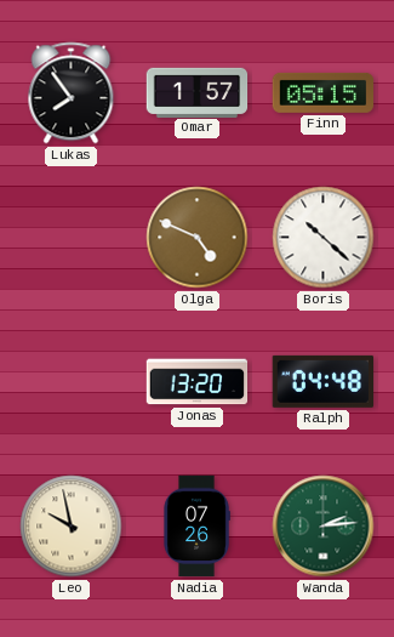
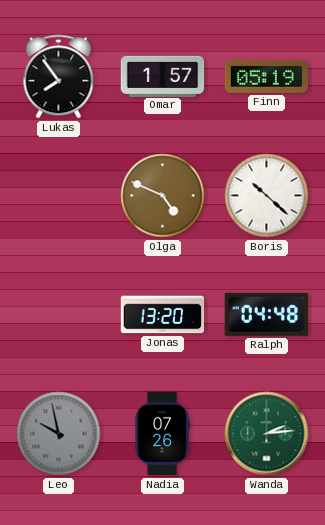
Finn: 05:15 -> 05:19
Leo dial: cream -> grey
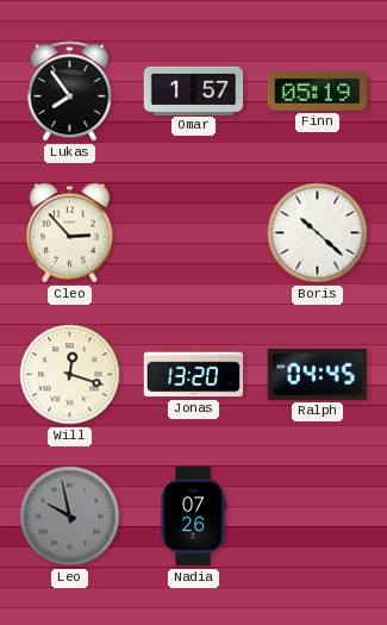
Cleo: none -> 2:53
Olga: 4:49 -> none
Will: none -> 12:18
Ralph: 04:48 -> 04:45
Wanda: 2:14 -> none
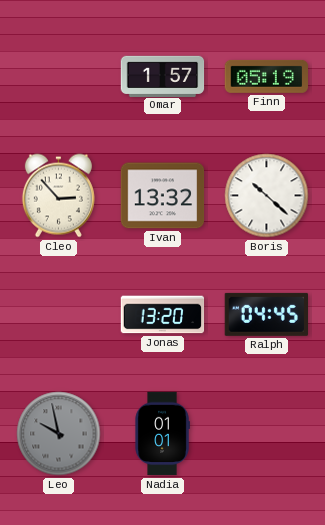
Lukas: 7:54 -> none
Ivan: none -> 13:32
Will: 12:18 -> none
Nadia: 07:26 -> 01:01
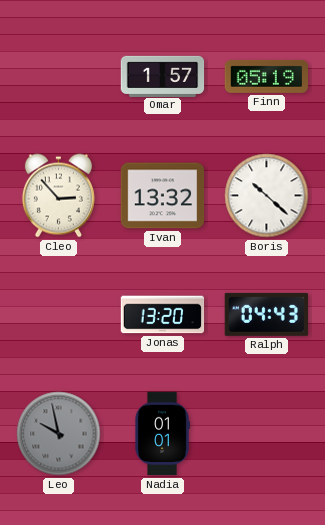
Ralph: 04:45 -> 04:43
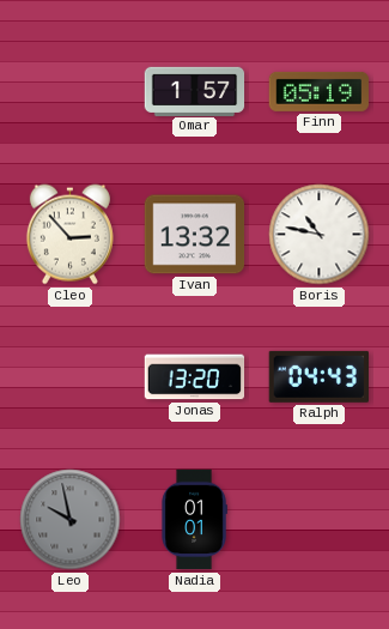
Boris: 10:22 -> 10:47
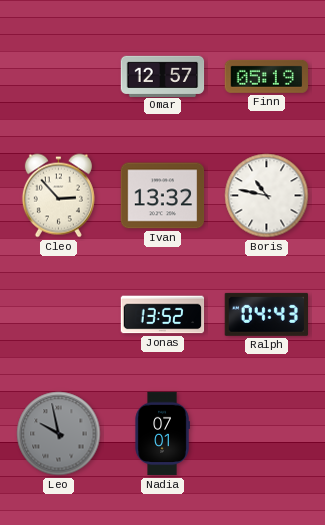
Omar: 1:57 -> 12:57
Jonas: 13:20 -> 13:52
Nadia: 01:01 -> 07:01
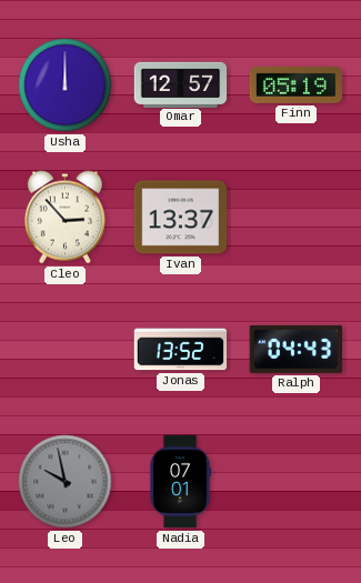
Usha: none -> 12:00
Ivan: 13:32 -> 13:37
Boris: 10:47 -> none
